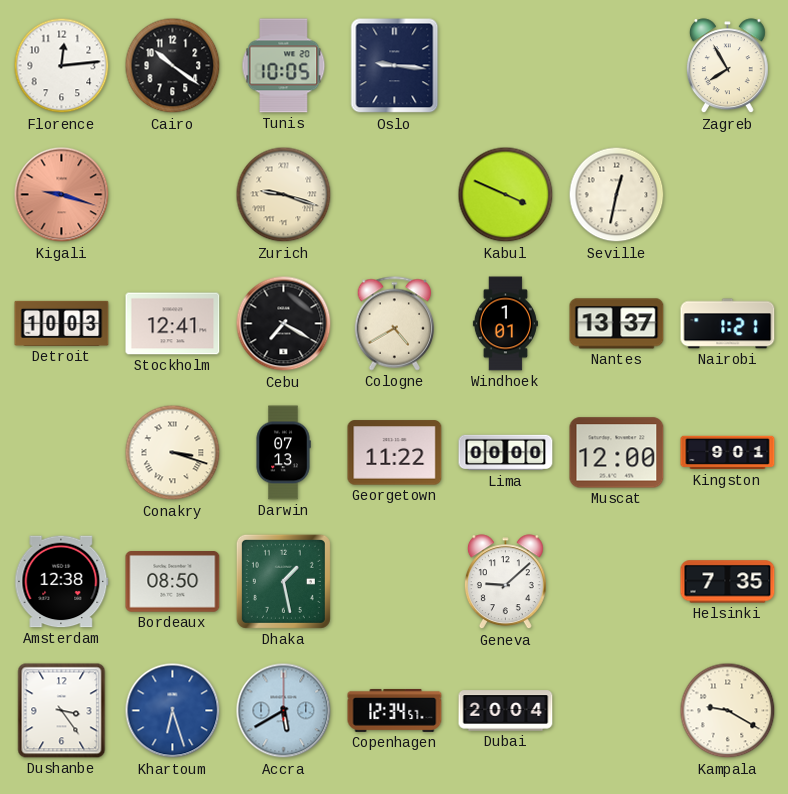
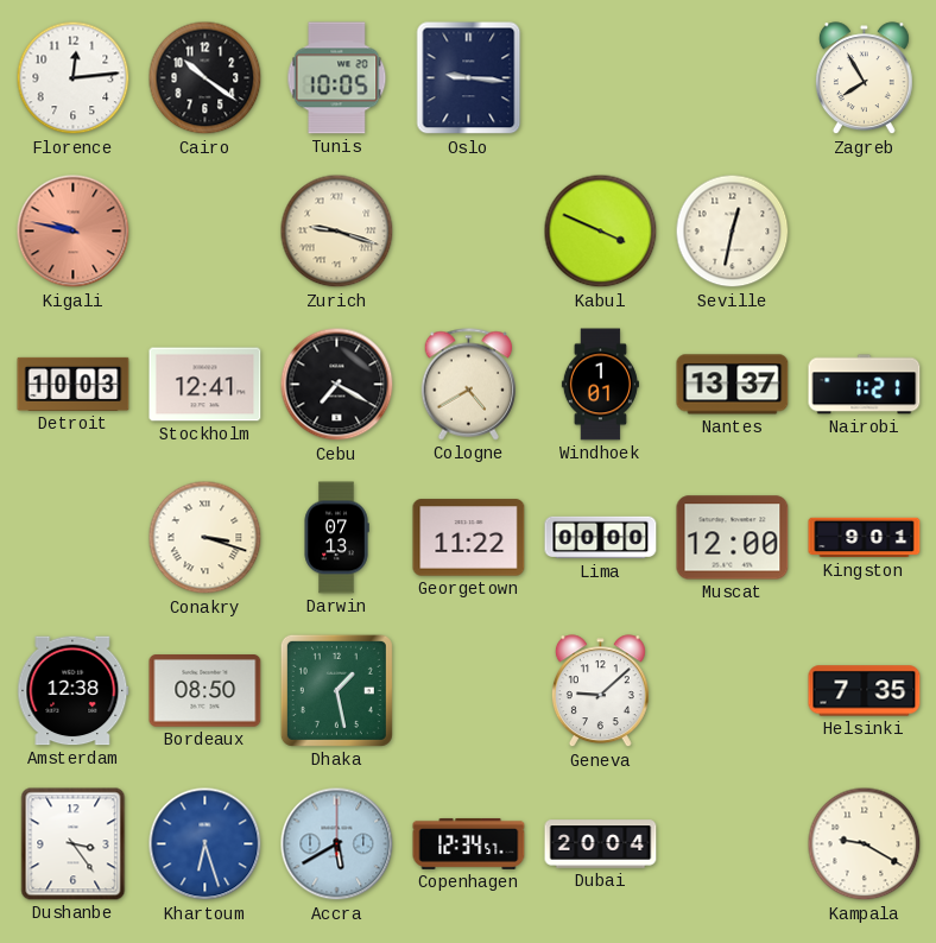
Kigali: 9:18 -> 9:47
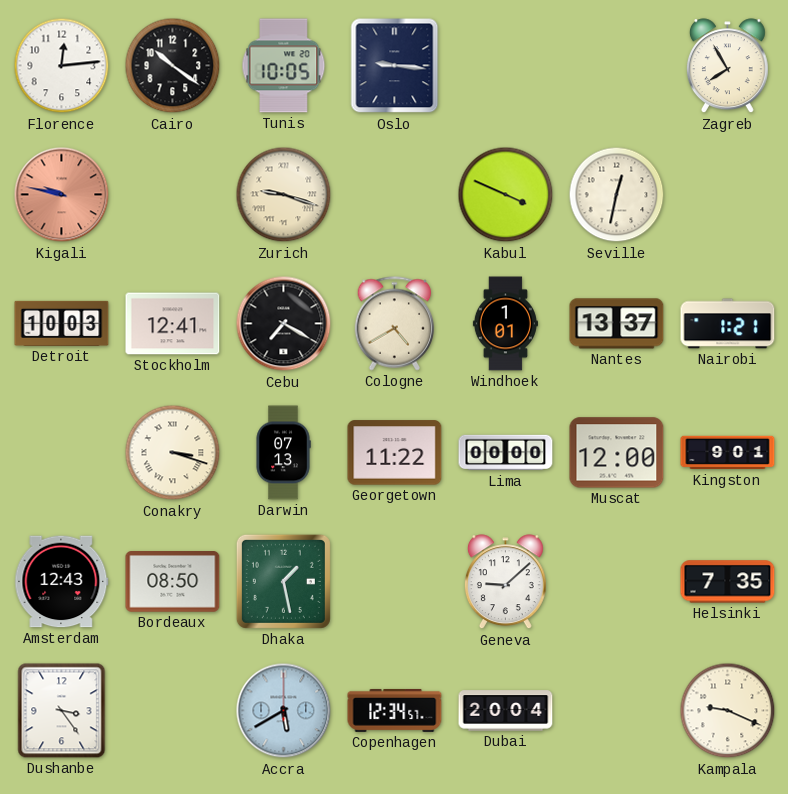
Amsterdam: 12:38 -> 12:43
Khartoum: 6:27 -> none
Kampala: 9:20 -> 9:19
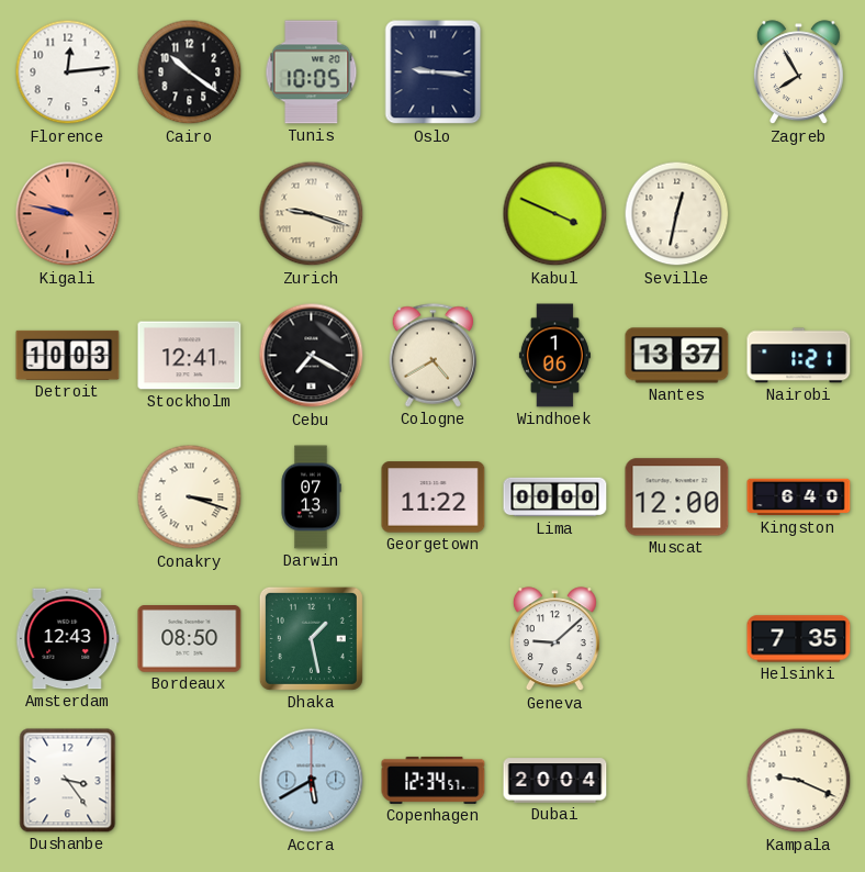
Windhoek: 1:01 -> 1:06
Kingston: 9:01 -> 6:40
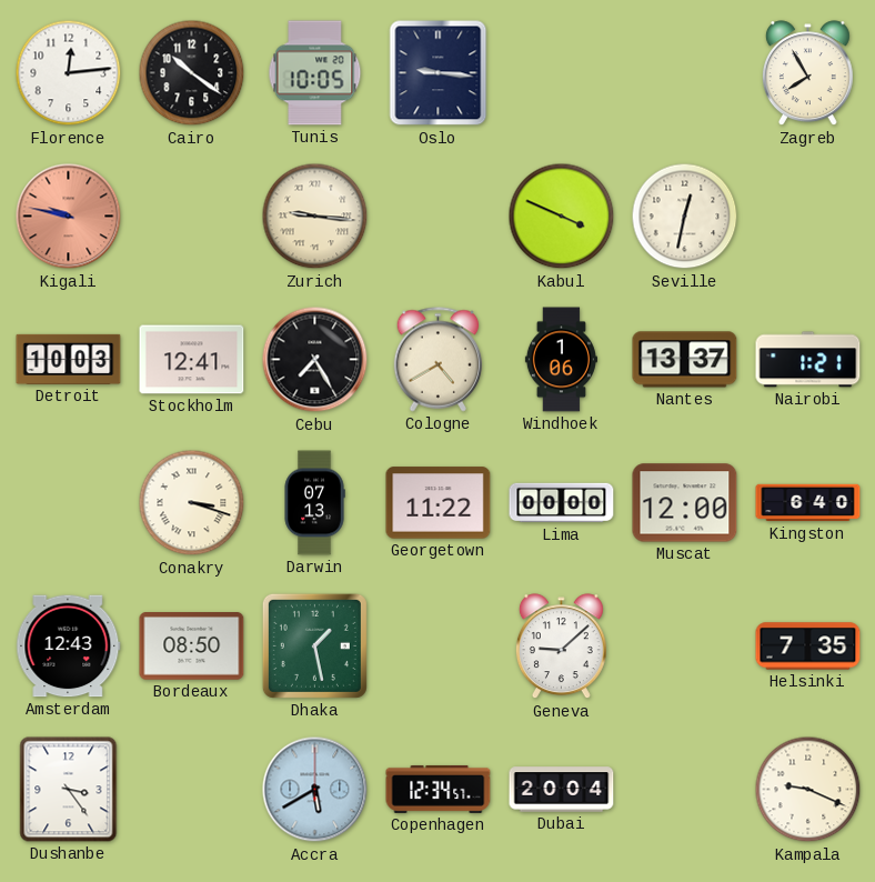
Zurich: 9:18 -> 9:16
Cebu: 7:20 -> 7:25
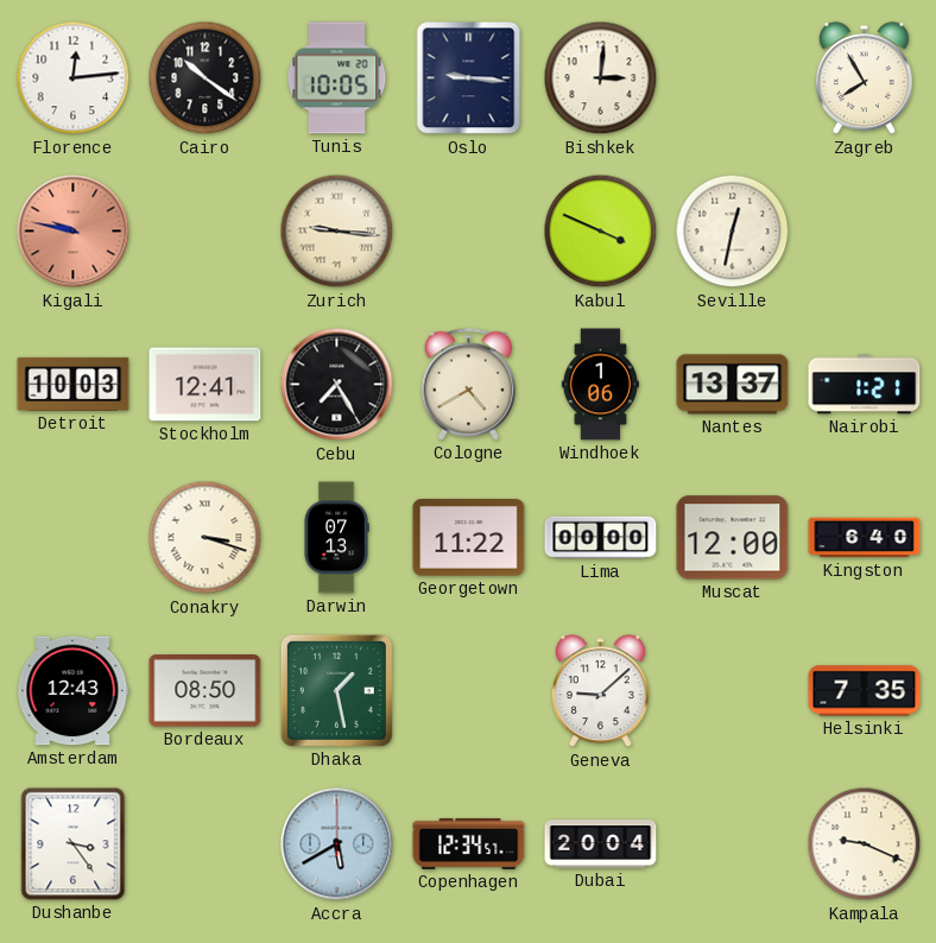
Bishkek: none -> 3:01
